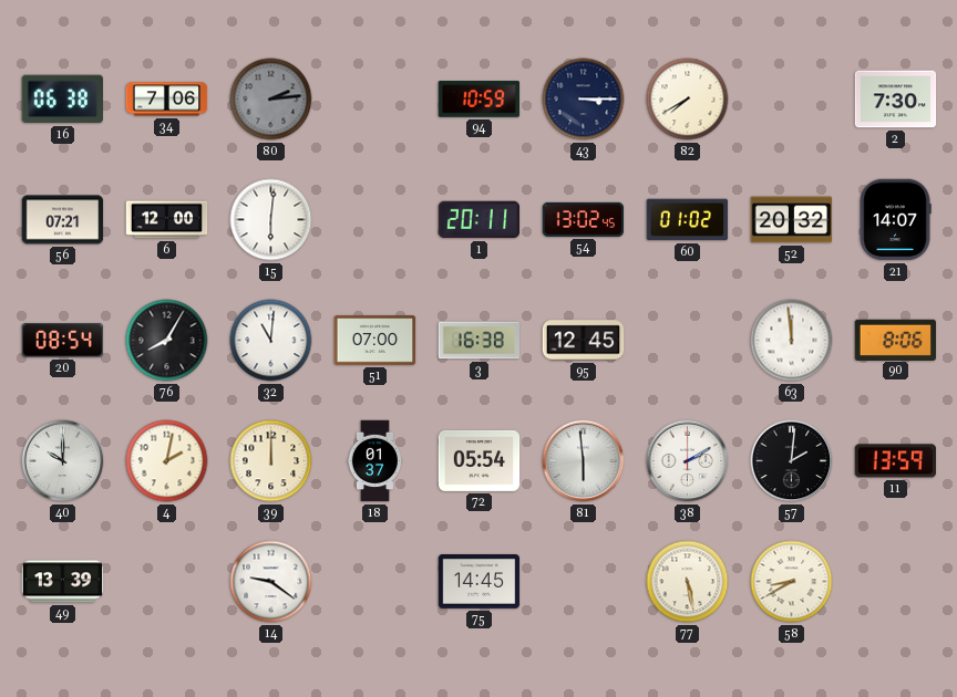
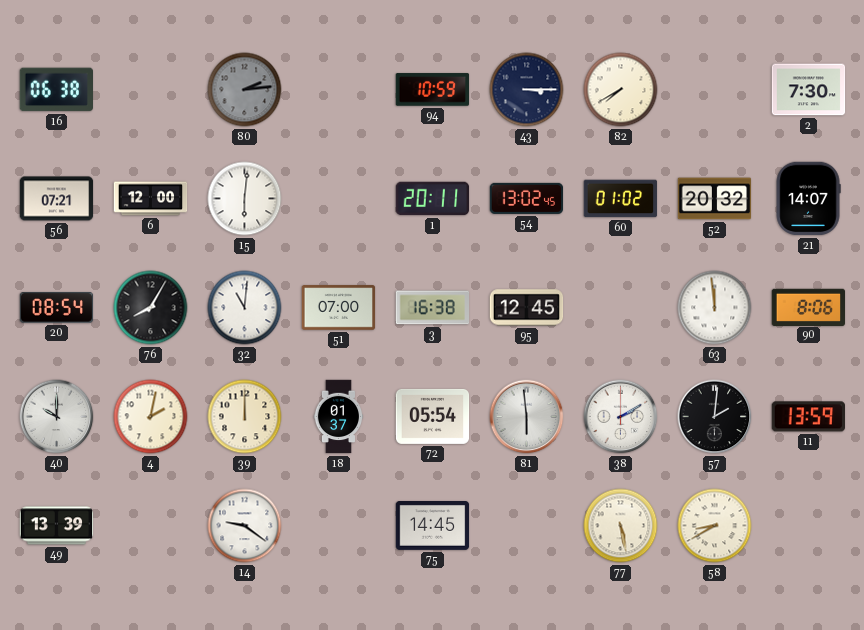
34: 7:06 -> none
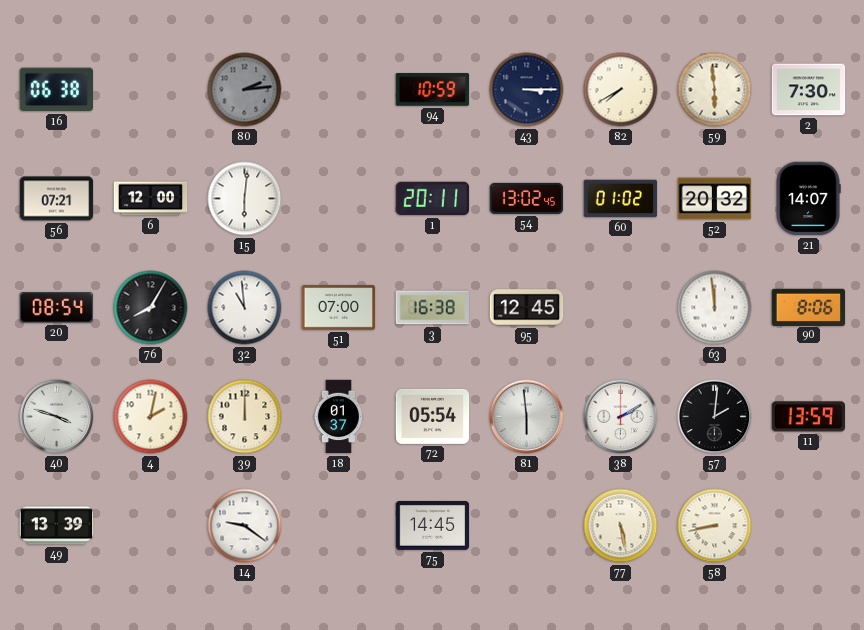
59: none -> 5:59
32: 11:01 -> 10:59
40: 10:00 -> 3:48
58: 8:40 -> 8:43
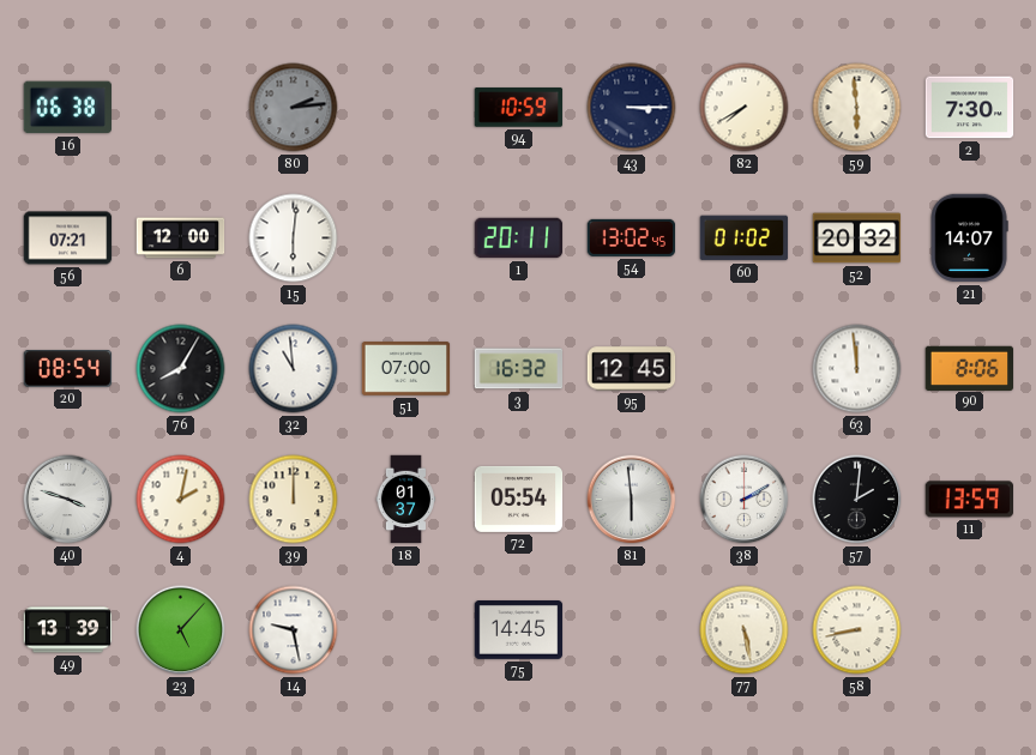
3: 16:38 -> 16:32
23: none -> 5:07
14: 9:21 -> 9:28
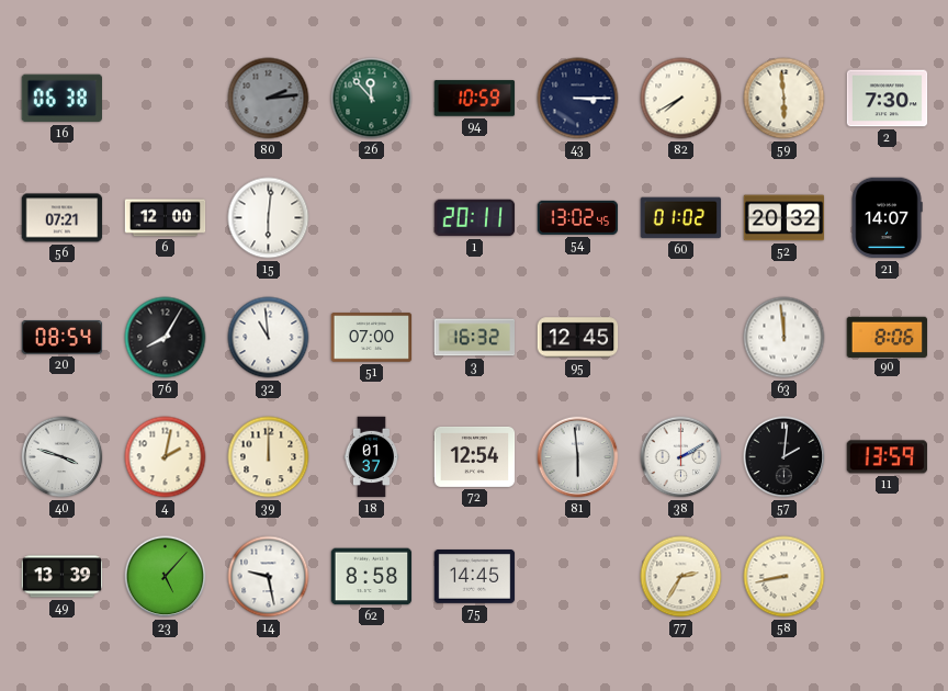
26: none -> 11:53
72: 05:54 -> 12:54
62: none -> 8:58
77: 5:28 -> 2:35
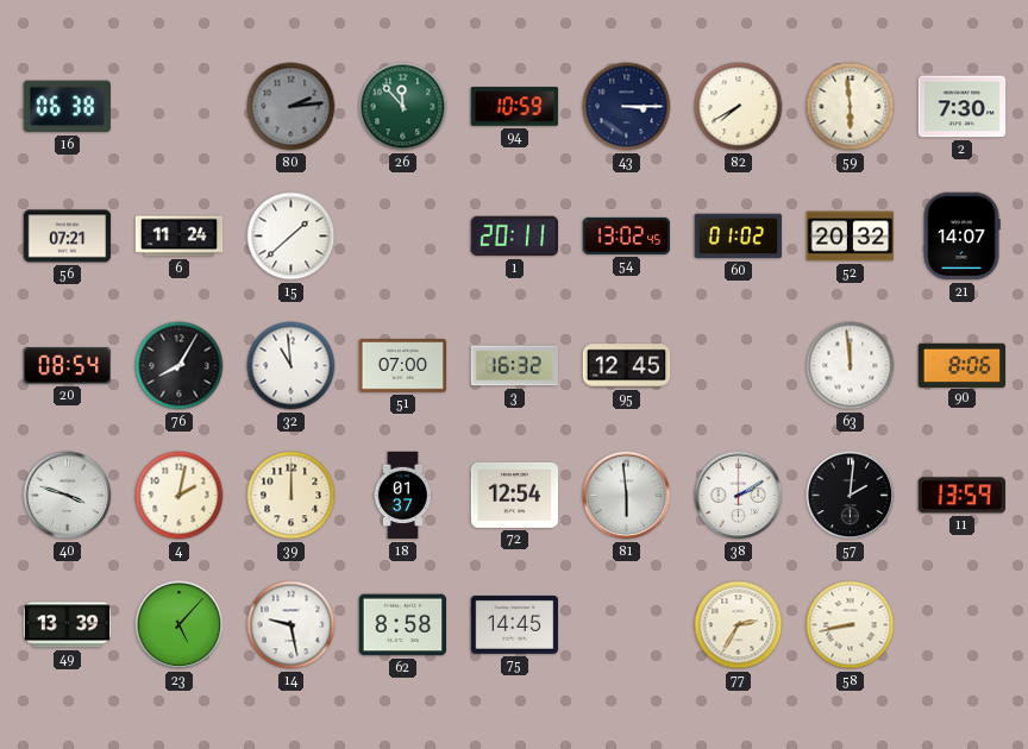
6: 12:00 -> 11:24
15: 6:01 -> 1:38
